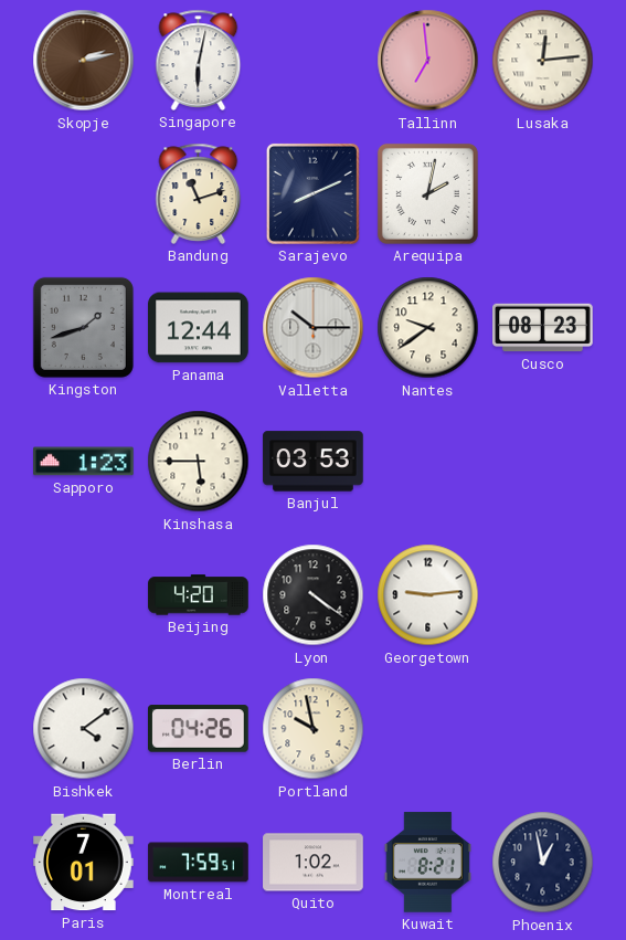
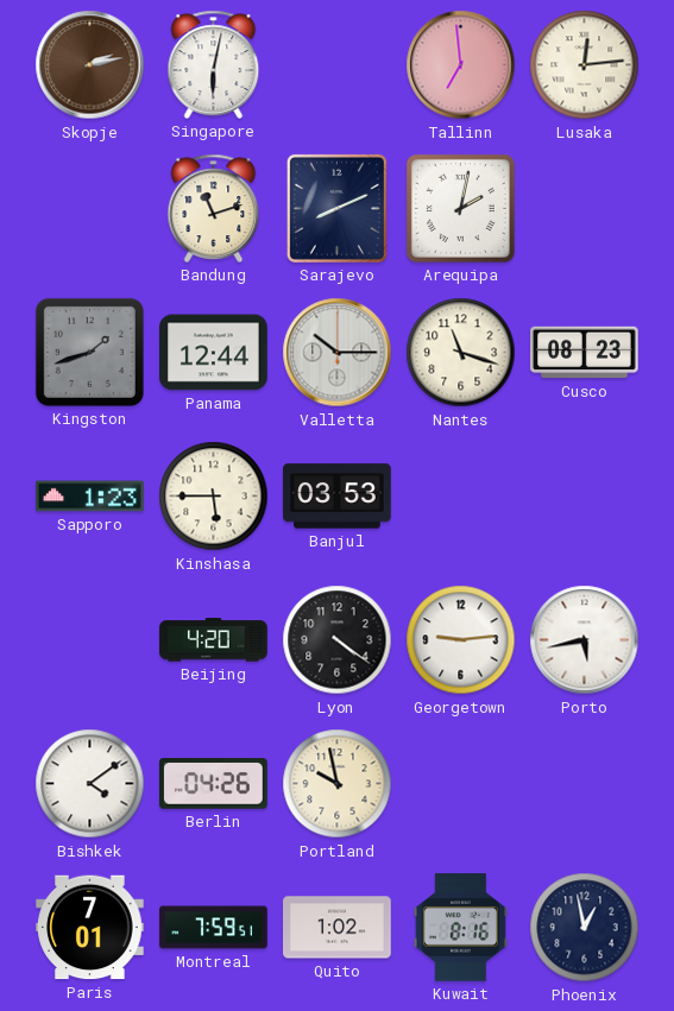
Nantes: 9:39 -> 11:18
Porto: none -> 5:43
Kuwait: 8:21 -> 8:16
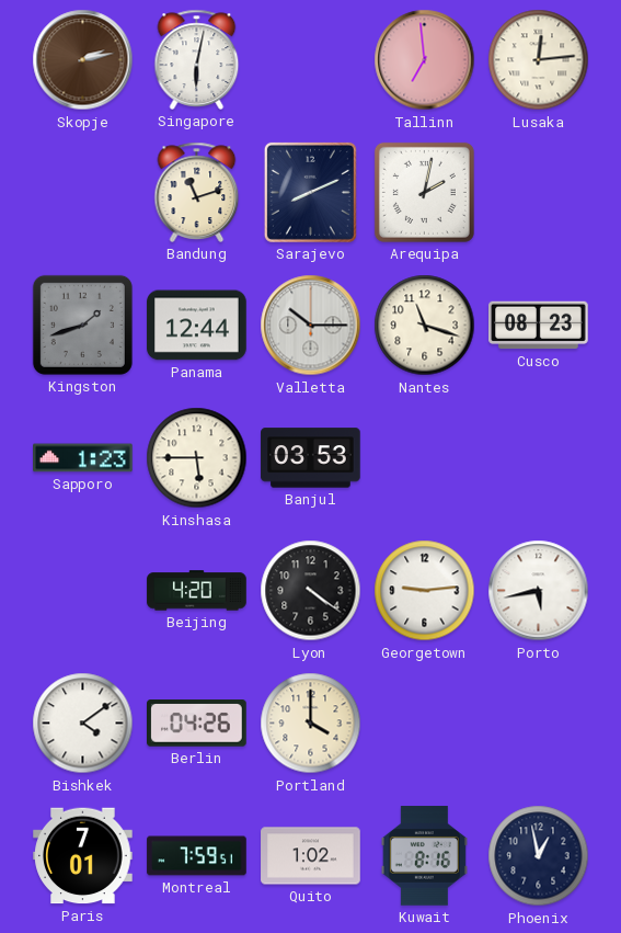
Portland: 9:58 -> 4:00
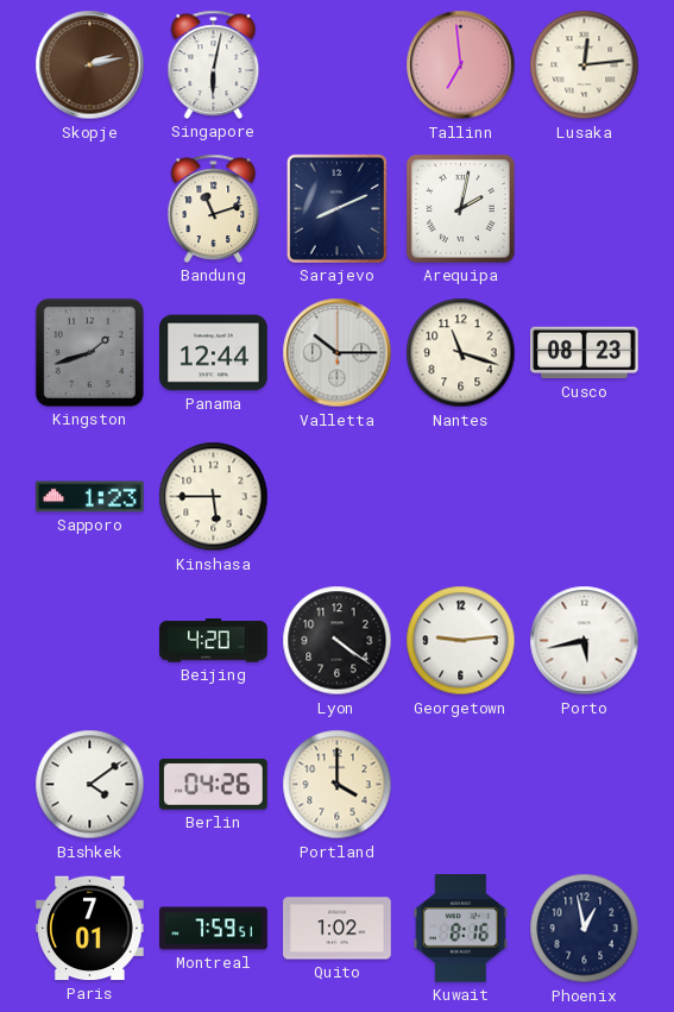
Banjul: 03:53 -> none
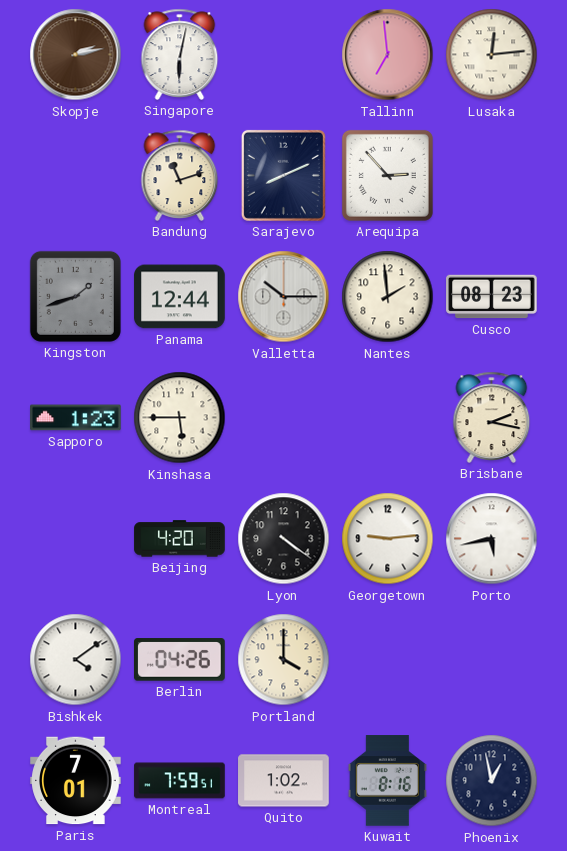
Arequipa: 2:02 -> 2:53
Nantes: 11:18 -> 1:59
Brisbane: none -> 2:17
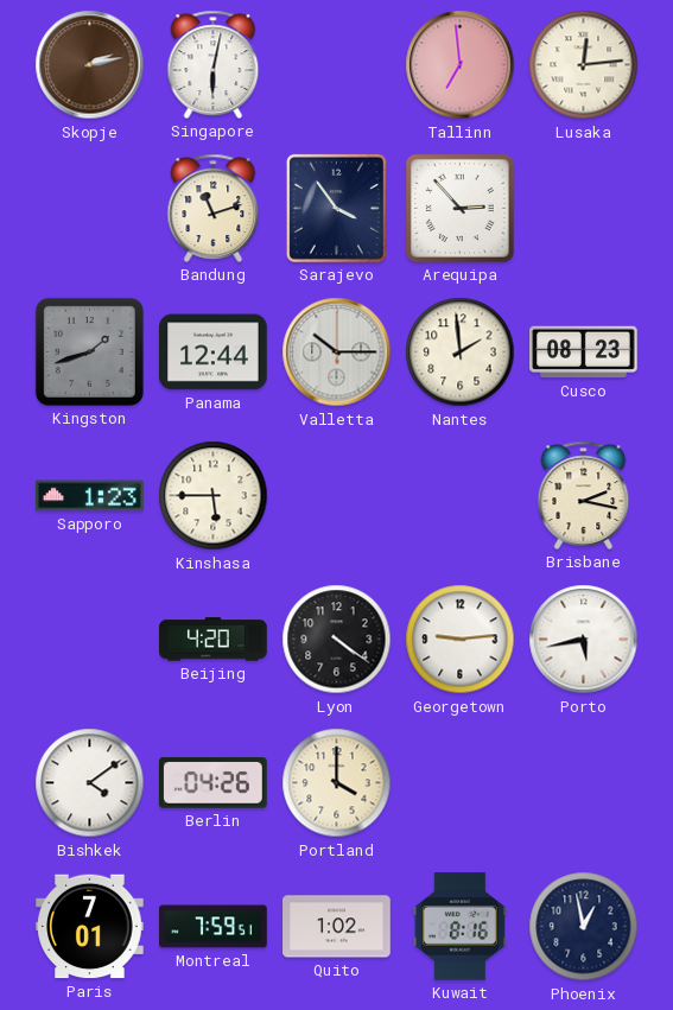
Sarajevo: 8:11 -> 3:54
